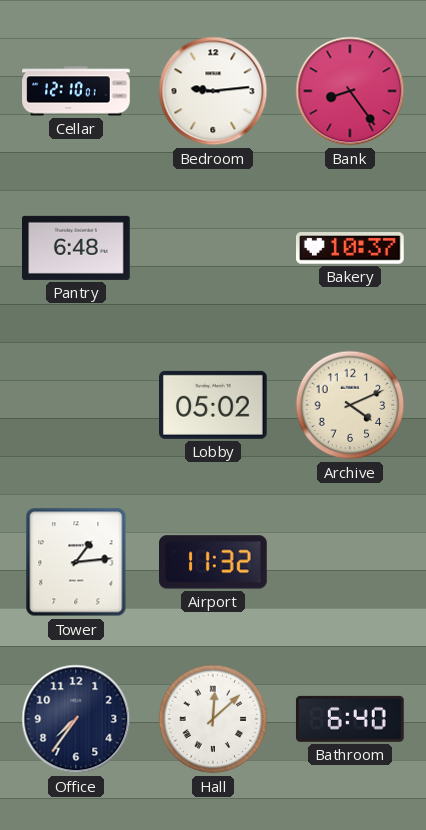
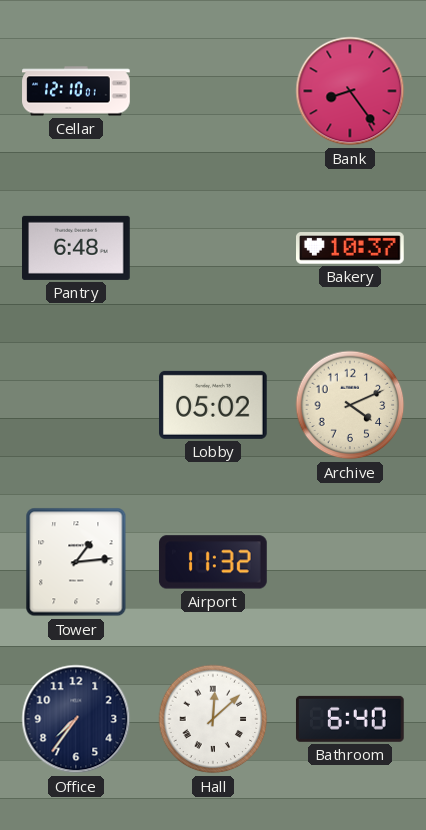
Bedroom: 9:14 -> none
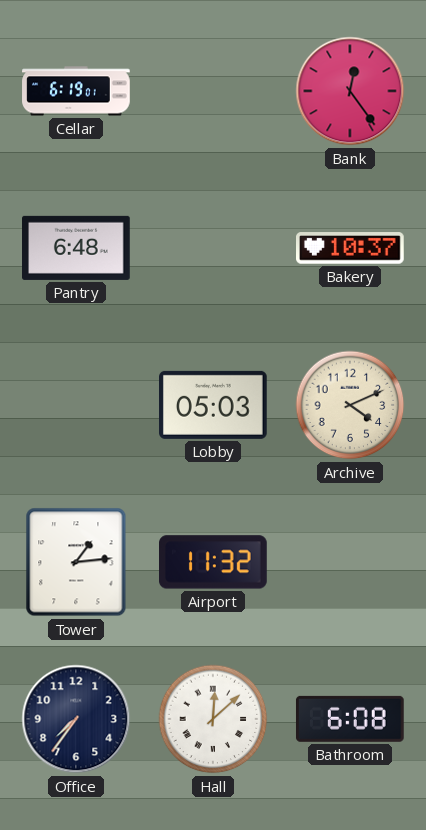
Cellar: 12:10 -> 6:19
Bank: 8:24 -> 12:24
Lobby: 05:02 -> 05:03
Bathroom: 6:40 -> 6:08
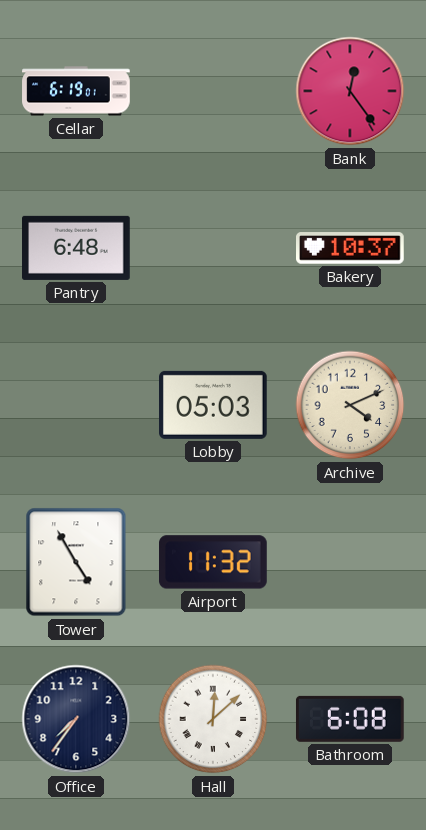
Tower: 1:14 -> 4:55
